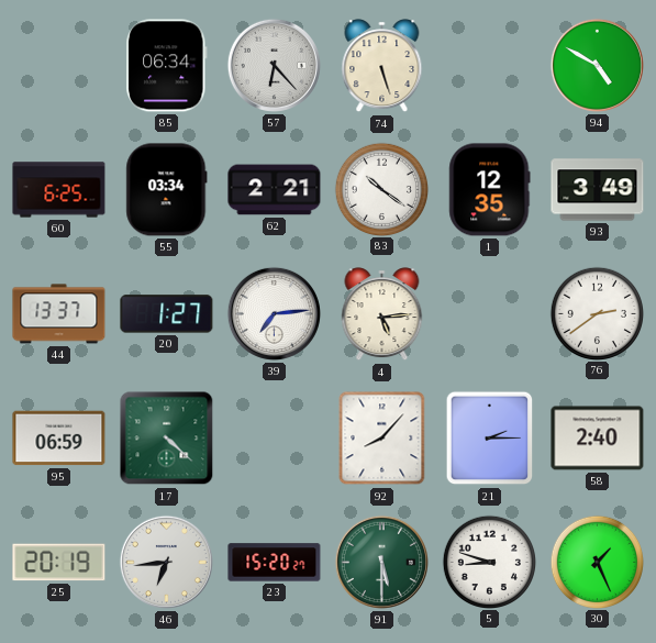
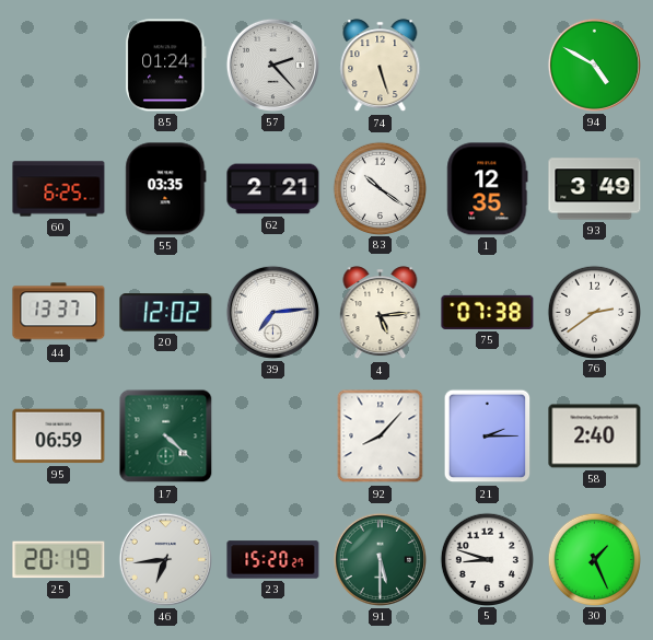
85: 06:34 -> 01:24
57: 6:23 -> 2:23
55: 03:34 -> 03:35
20: 1:27 -> 12:02
75: none -> 07:38
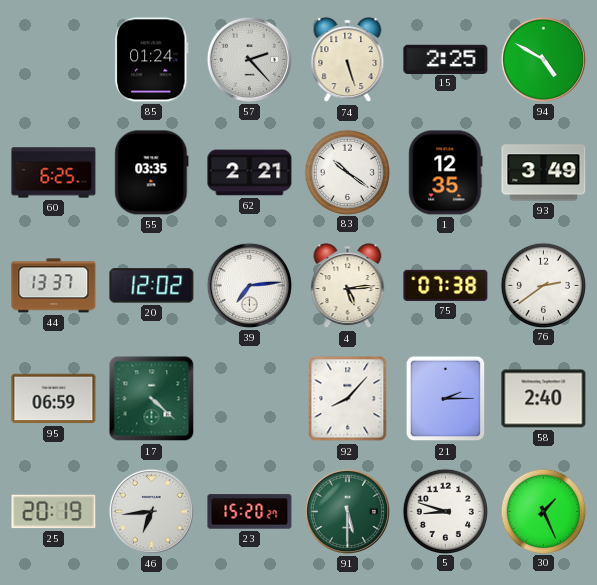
15: none -> 2:25
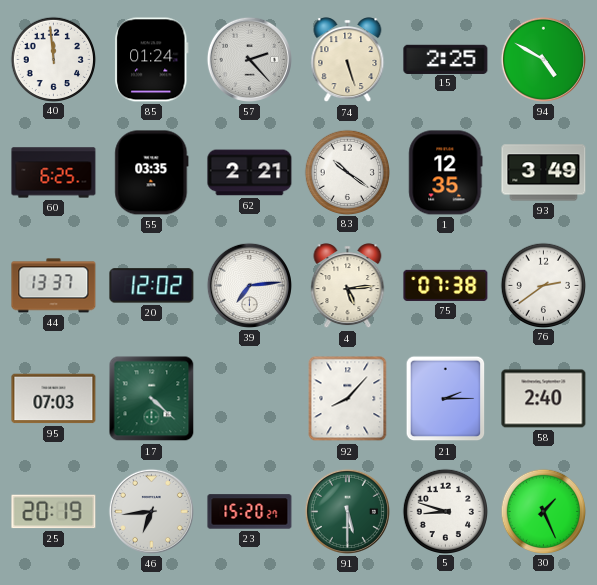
40: none -> 11:59
95: 06:59 -> 07:03
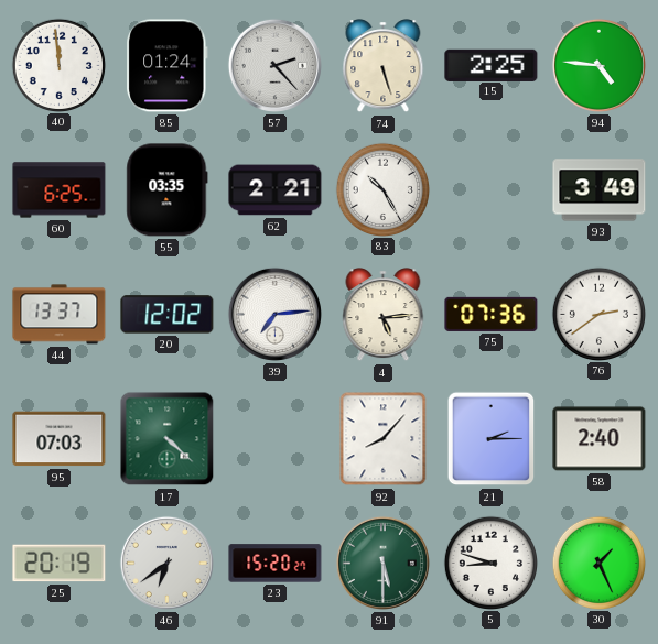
94: 4:50 -> 4:46
83: 10:21 -> 10:25
1: 12:35 -> none
75: 07:38 -> 07:36
46: 6:44 -> 6:39
